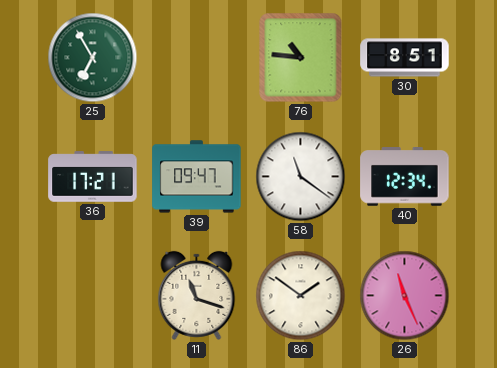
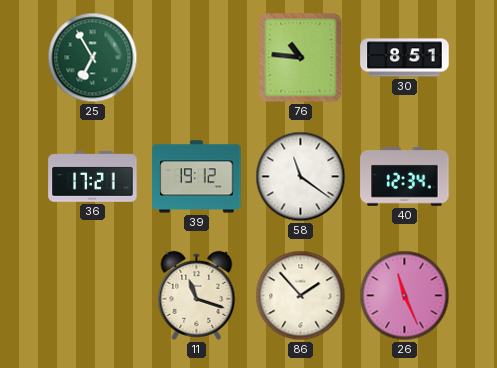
39: 09:47 -> 19:12
86: 1:51 -> 1:53
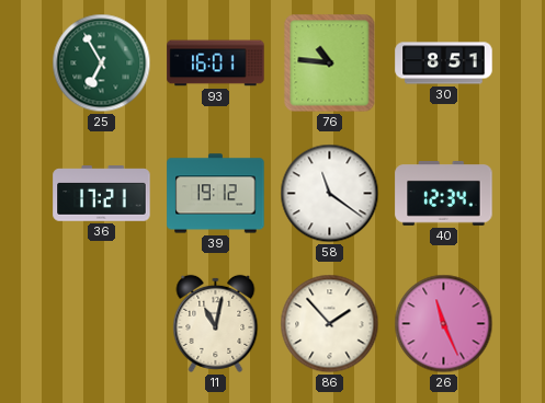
93: none -> 16:01
11: 11:18 -> 11:02
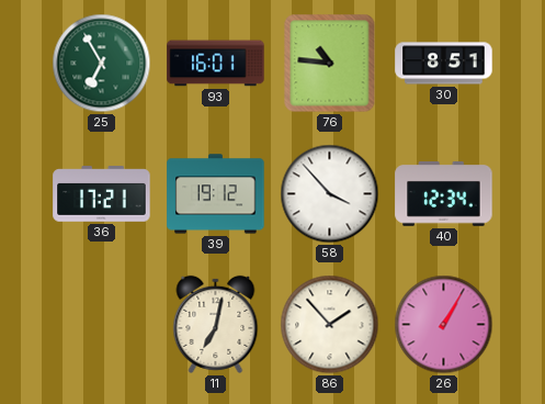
58: 11:21 -> 3:53
11: 11:02 -> 7:02
26: 11:26 -> 1:05
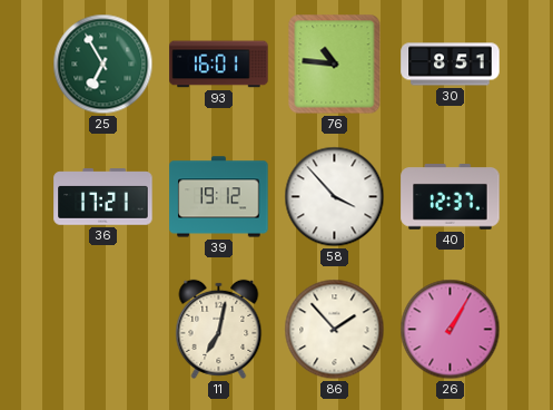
40: 12:34 -> 12:37
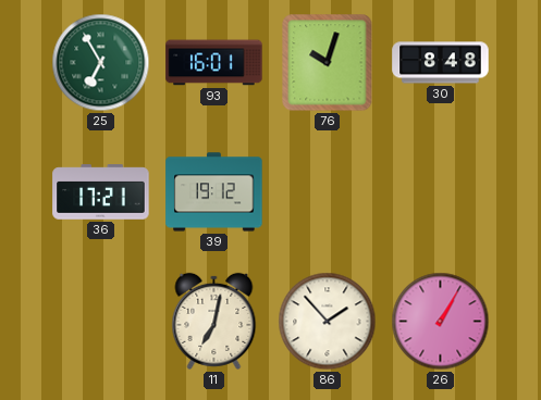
76: 10:46 -> 10:03
30: 8:51 -> 8:48
58: 3:53 -> none
40: 12:37 -> none
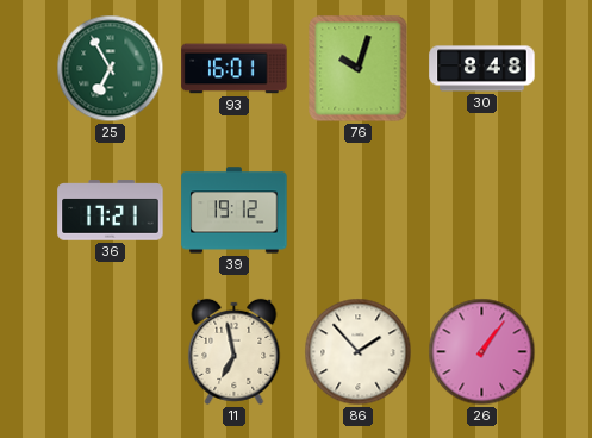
11: 7:02 -> 6:58
26: 1:05 -> 1:06
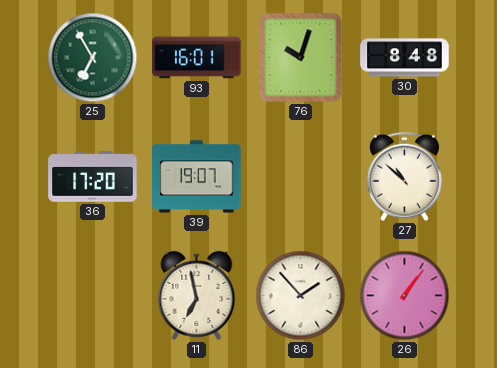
36: 17:21 -> 17:20
39: 19:12 -> 19:07
27: none -> 10:52
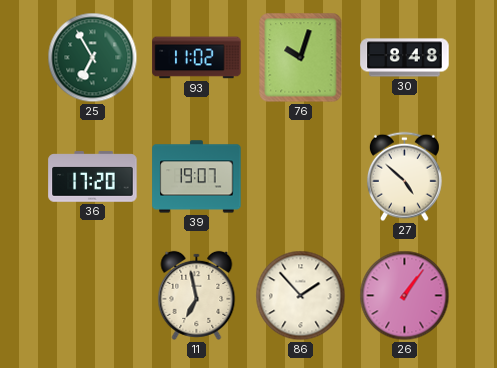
93: 16:01 -> 11:02
27: 10:52 -> 4:52
